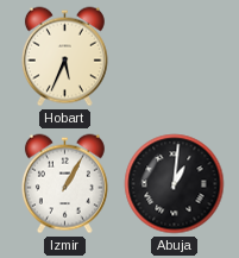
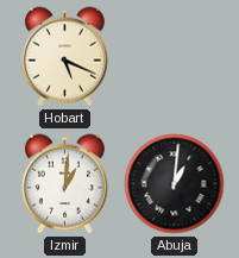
Hobart: 5:34 -> 5:19
Izmir: 1:05 -> 1:01
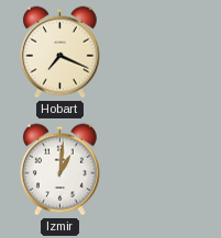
Hobart: 5:19 -> 7:19
Abuja: 1:01 -> none
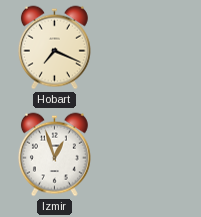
Izmir: 1:01 -> 12:57
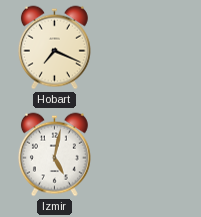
Izmir: 12:57 -> 5:02
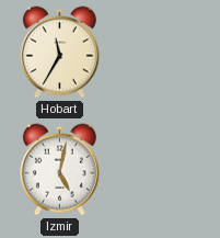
Hobart: 7:19 -> 11:35
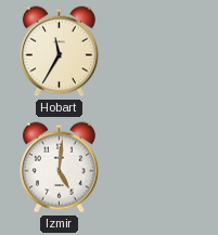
Izmir: 5:02 -> 5:01
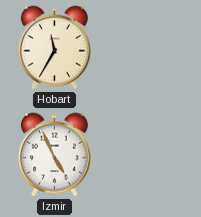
Izmir: 5:01 -> 4:56
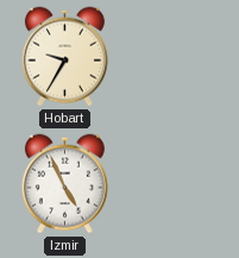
Hobart: 11:35 -> 9:35
